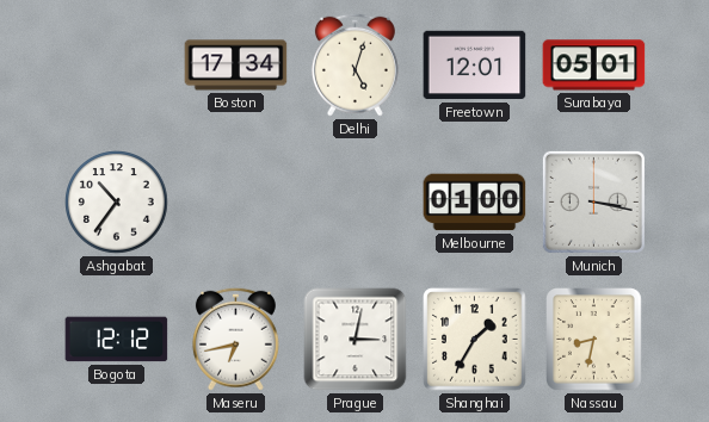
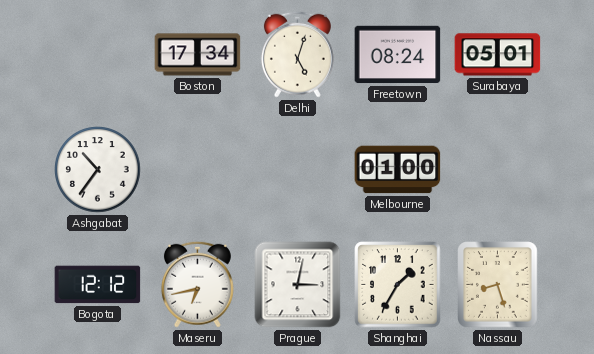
Freetown: 12:01 -> 08:24
Munich: 3:17 -> none
Nassau: 8:32 -> 8:27
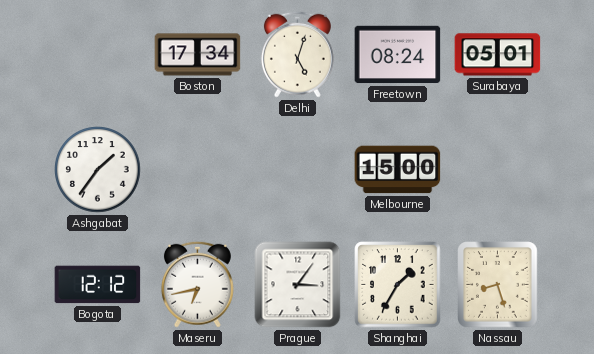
Ashgabat: 10:36 -> 1:36
Melbourne: 01:00 -> 15:00
Prague: 3:02 -> 3:06
